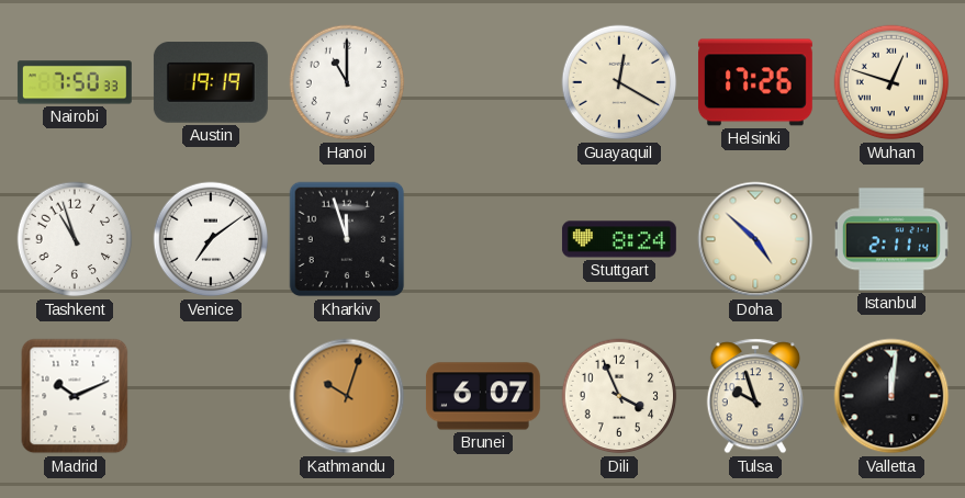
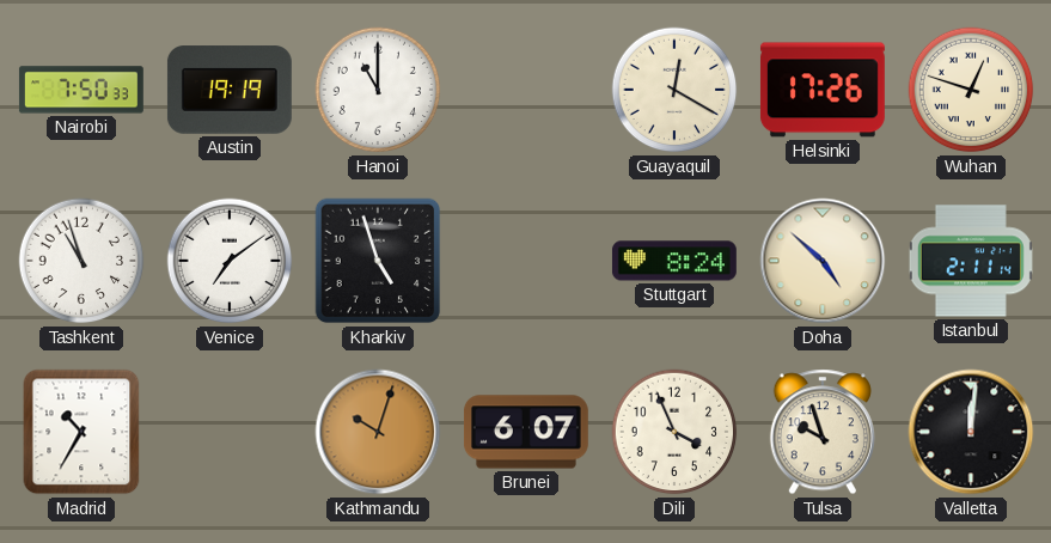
Kharkiv: 11:57 -> 4:57
Madrid: 10:11 -> 10:35
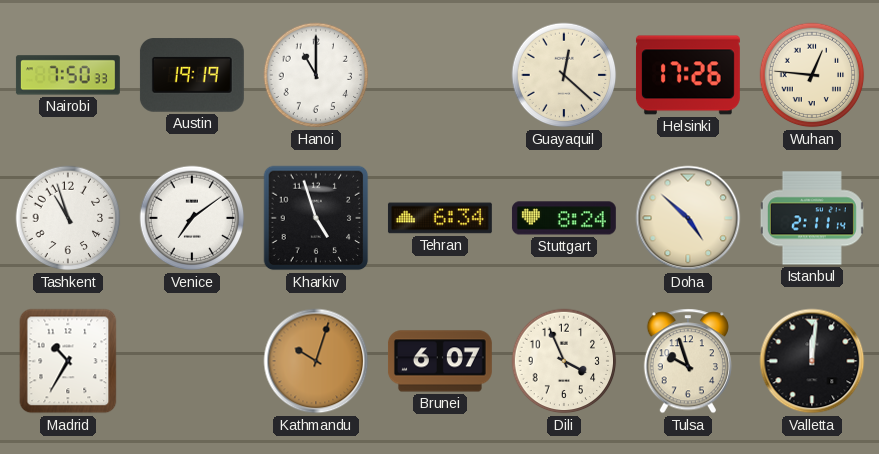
Guayaquil: 12:20 -> 12:22
Wuhan: 12:48 -> 12:46
Tehran: none -> 6:34
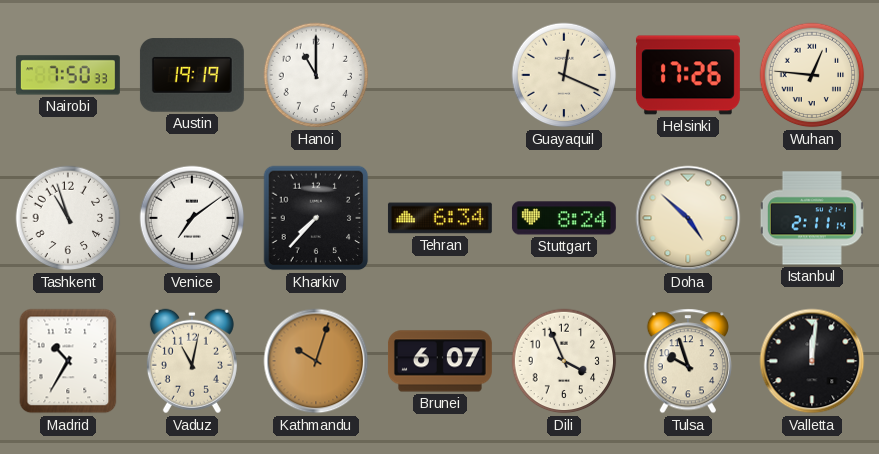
Guayaquil: 12:22 -> 12:19
Kharkiv: 4:57 -> 7:37
Vaduz: none -> 11:02
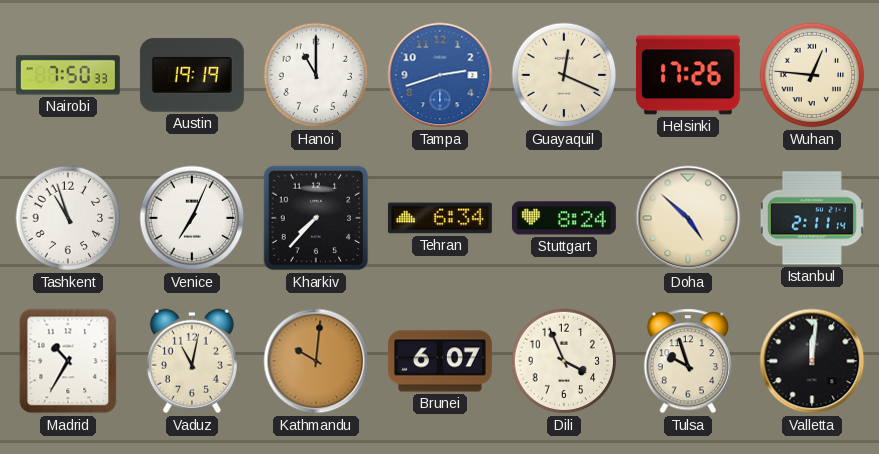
Tampa: none -> 2:42
Venice: 7:09 -> 7:04
Kathmandu: 10:03 -> 10:01
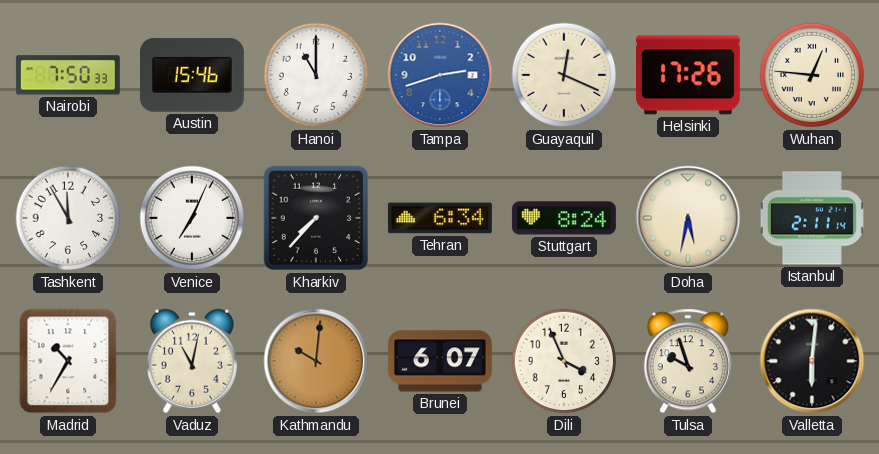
Austin: 19:19 -> 15:46
Tashkent: 10:57 -> 11:55
Doha: 4:52 -> 5:32
Valletta: 12:01 -> 6:01
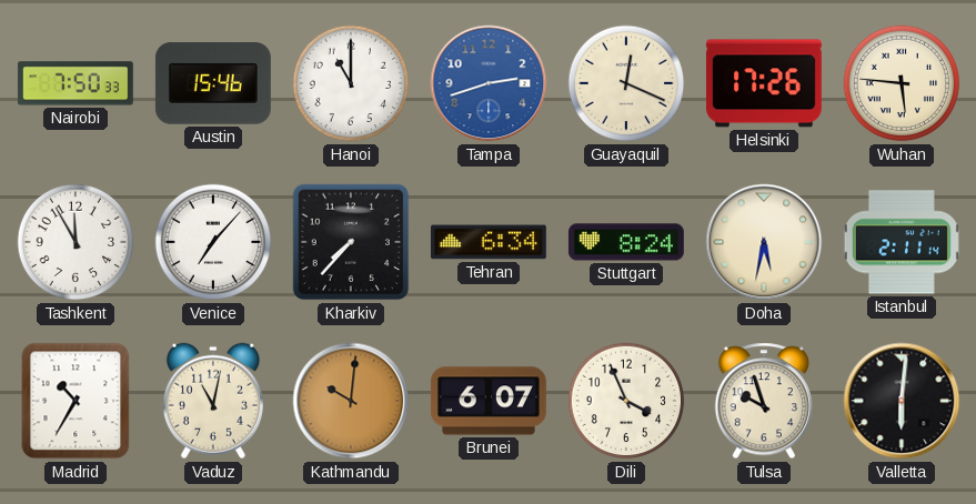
Wuhan: 12:46 -> 5:46
Venice: 7:04 -> 7:07
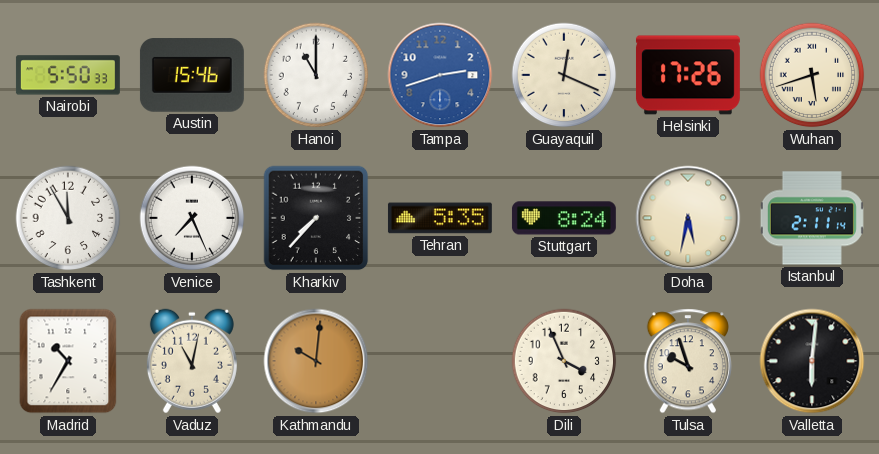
Nairobi: 7:50 -> 5:50
Wuhan: 5:46 -> 5:42
Venice: 7:07 -> 7:26
Tehran: 6:34 -> 5:35
Brunei: 6:07 -> none
